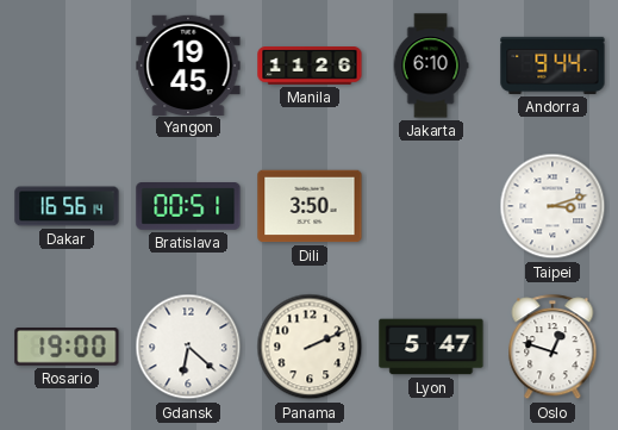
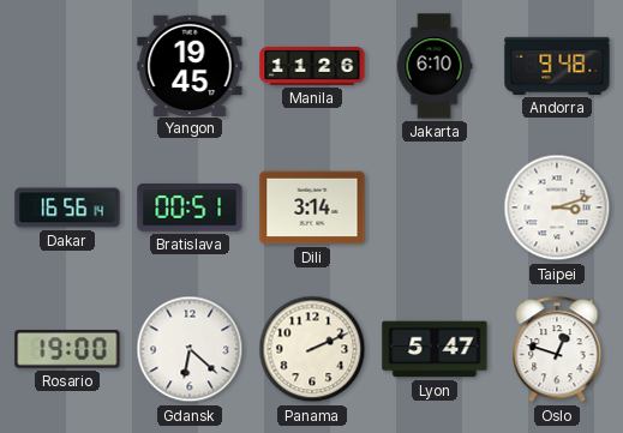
Andorra: 9:44 -> 9:48
Dili: 3:50 -> 3:14
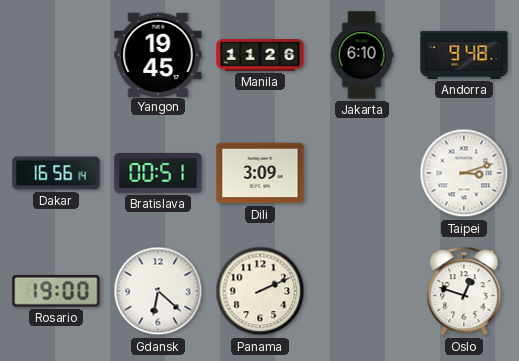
Dili: 3:14 -> 3:09
Lyon: 5:47 -> none
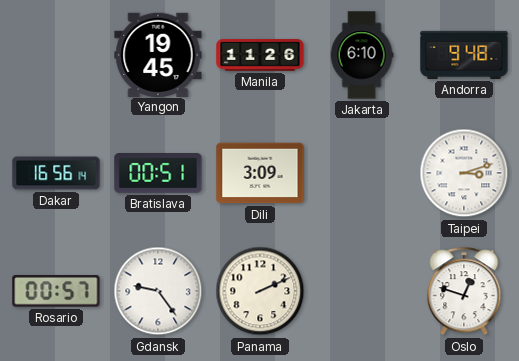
Rosario: 19:00 -> 00:57
Gdansk: 6:22 -> 9:24
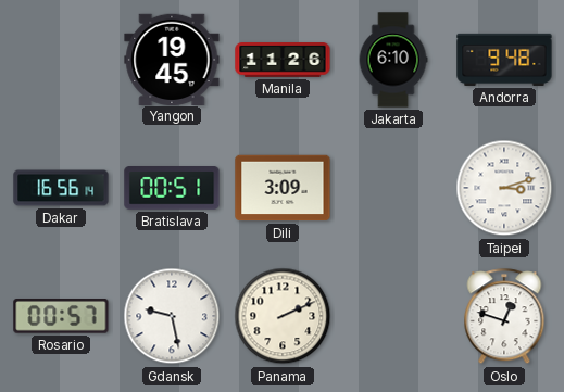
Gdansk: 9:24 -> 9:28
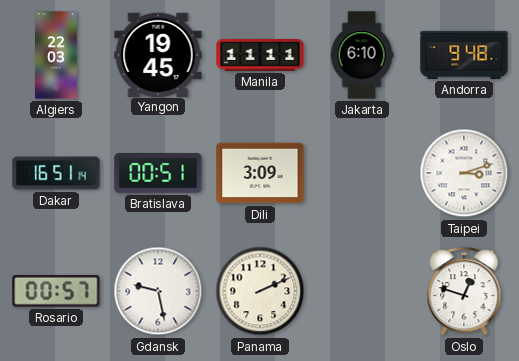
Algiers: none -> 22:03
Manila: 11:26 -> 11:11
Dakar: 16:56 -> 16:51
